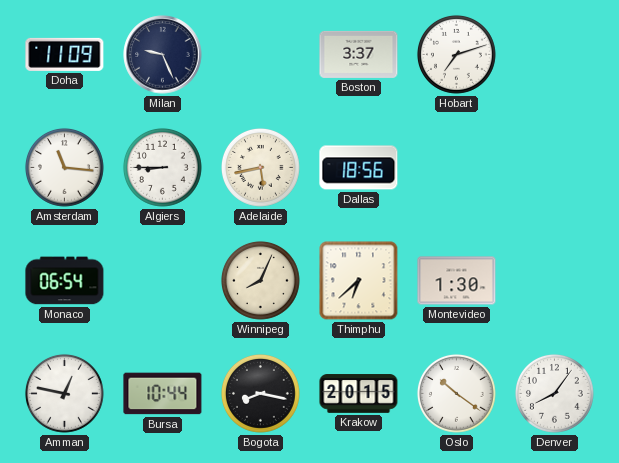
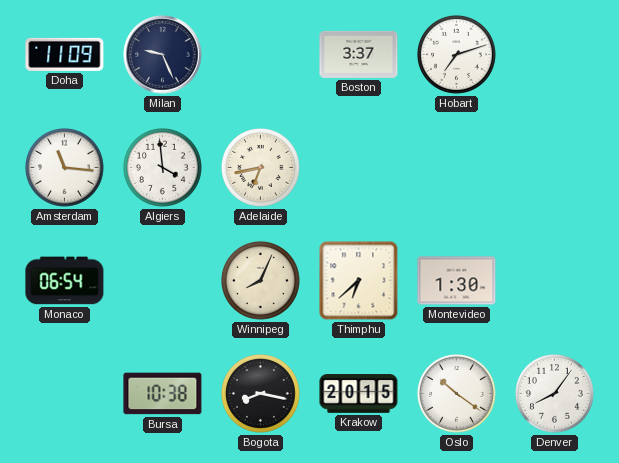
Algiers: 8:45 -> 3:59
Adelaide: 5:43 -> 6:43
Dallas: 18:56 -> none
Amman: 12:47 -> none
Bursa: 10:44 -> 10:38
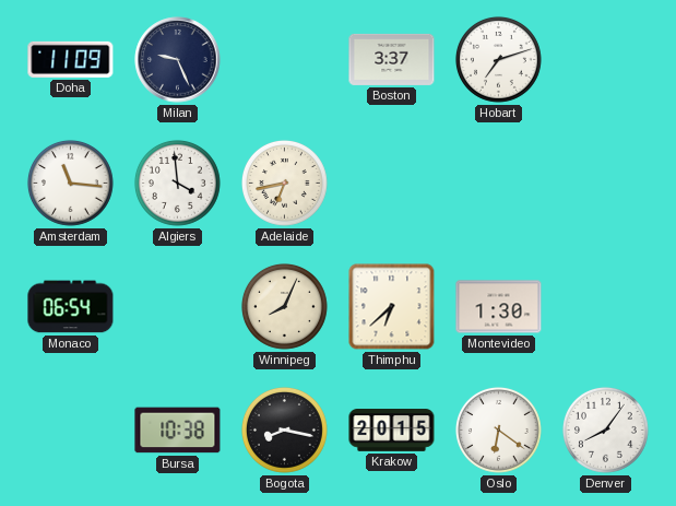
Oslo: 10:21 -> 6:21
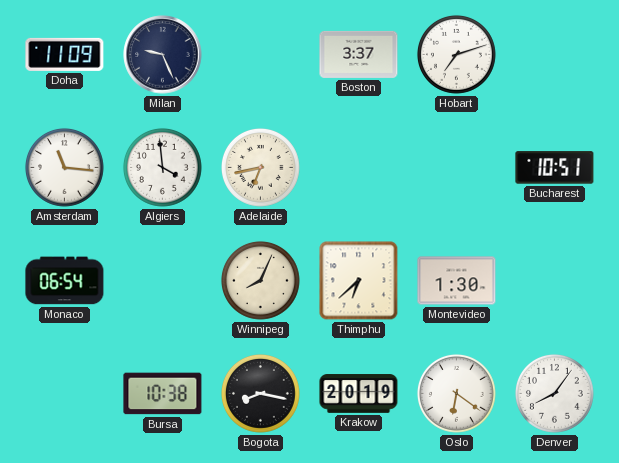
Bucharest: none -> 10:51
Krakow: 20:15 -> 20:19
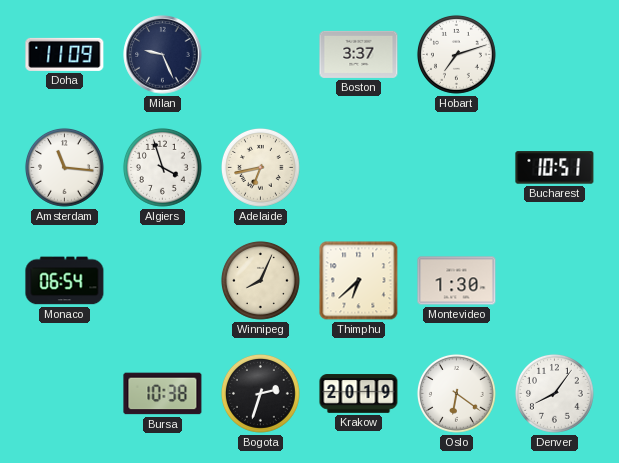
Algiers: 3:59 -> 3:57
Bogota: 8:17 -> 2:33
